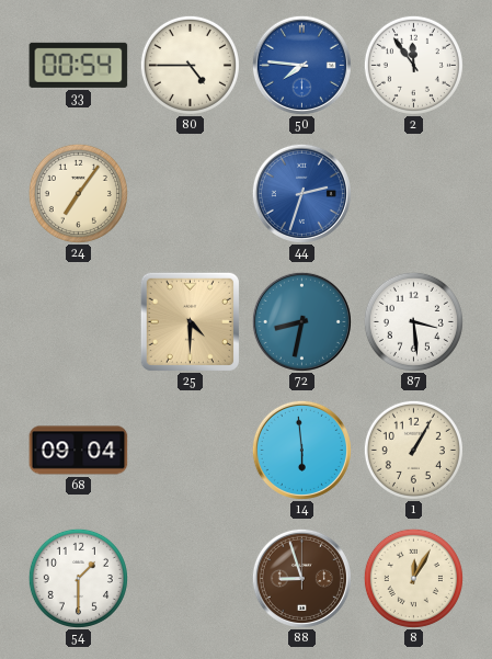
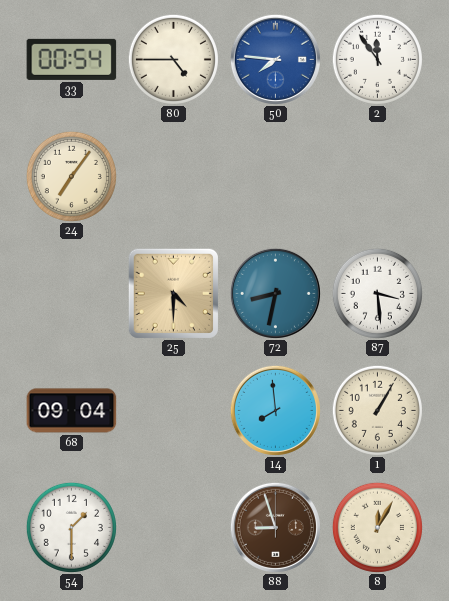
44: 2:33 -> none
14: 5:59 -> 7:59
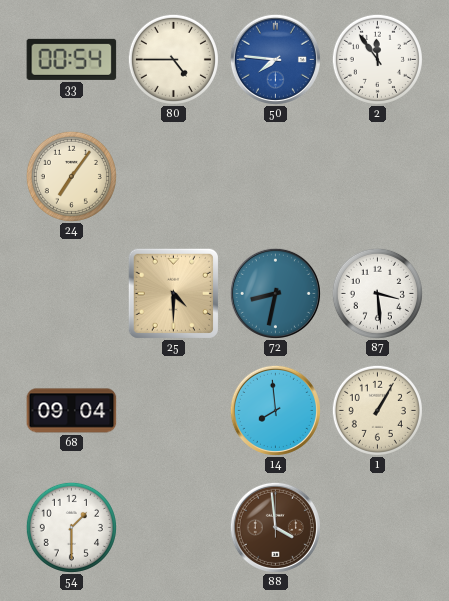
88: 8:57 -> 3:59
8: 12:05 -> none
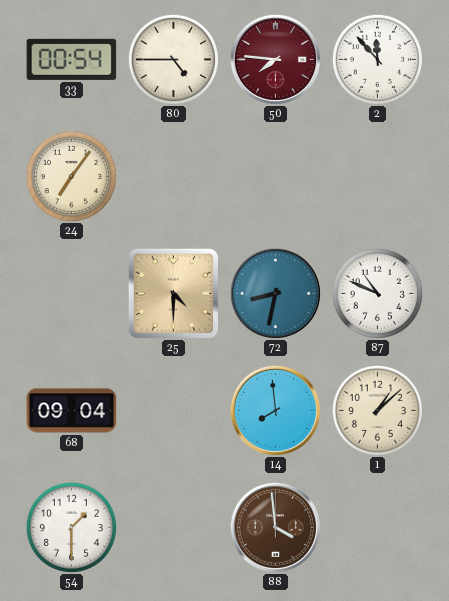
50 dial: blue -> burgundy
2: 11:54 -> 11:53
87: 3:29 -> 10:49
1: 1:05 -> 1:08
